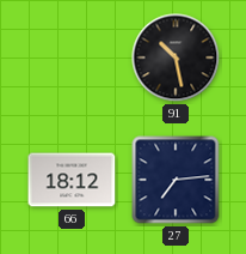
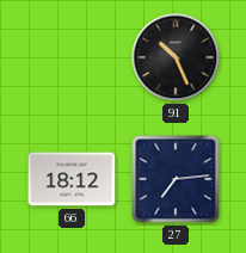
91: 10:28 -> 10:26
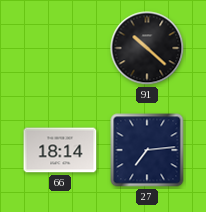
91: 10:26 -> 10:22
66: 18:12 -> 18:14
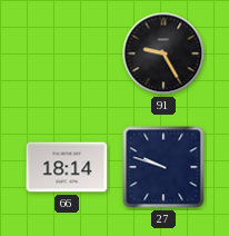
91: 10:22 -> 9:25
27: 7:14 -> 9:48
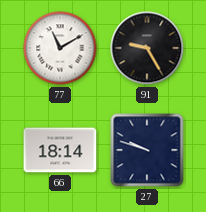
77: none -> 11:10
